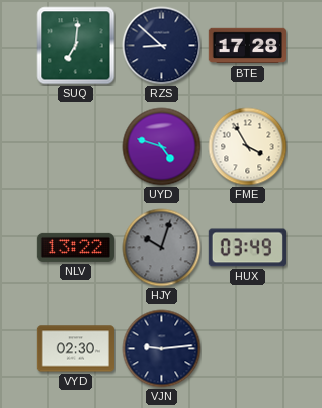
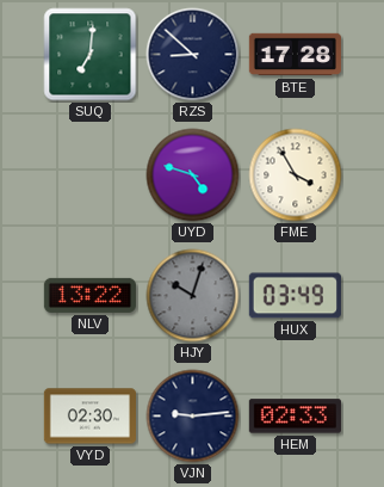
HEM: none -> 02:33
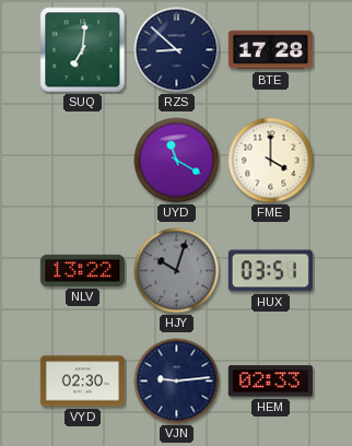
UYD: 4:48 -> 11:20
FME: 3:55 -> 4:00
HUX: 03:49 -> 03:51
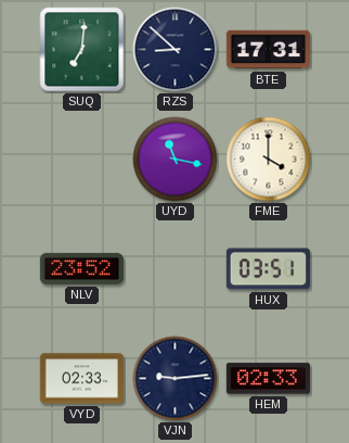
BTE: 17:28 -> 17:31
UYD: 11:20 -> 11:17
NLV: 13:22 -> 23:52
HJY: 10:03 -> none
VYD: 02:30 -> 02:33
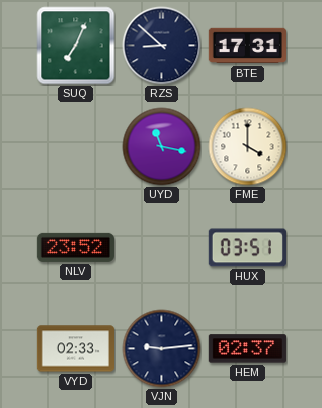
SUQ: 7:01 -> 7:04
HEM: 02:33 -> 02:37
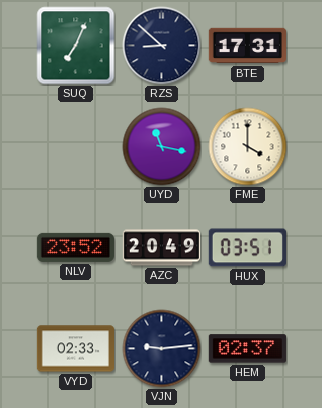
AZC: none -> 20:49
